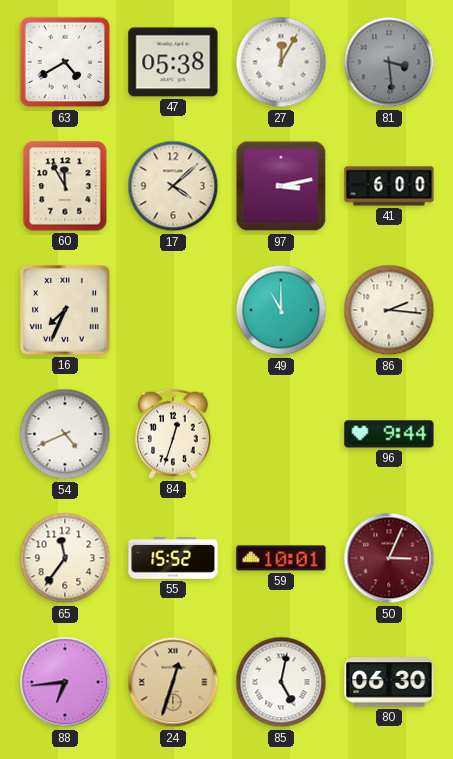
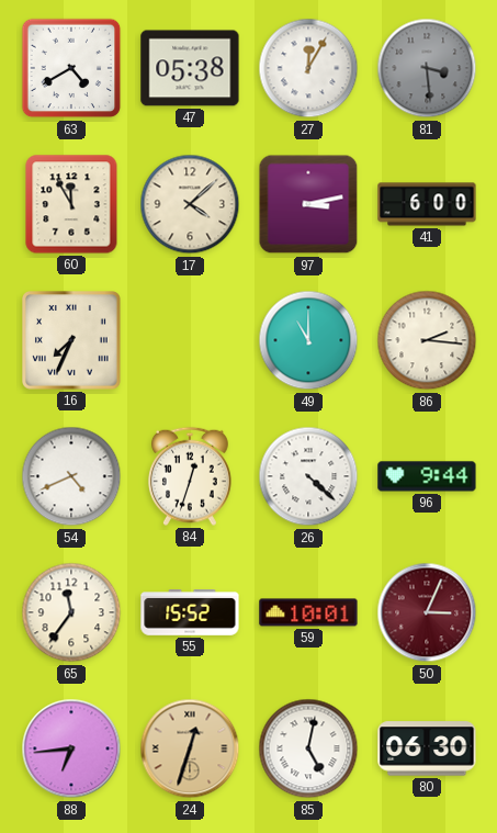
26: none -> 4:22
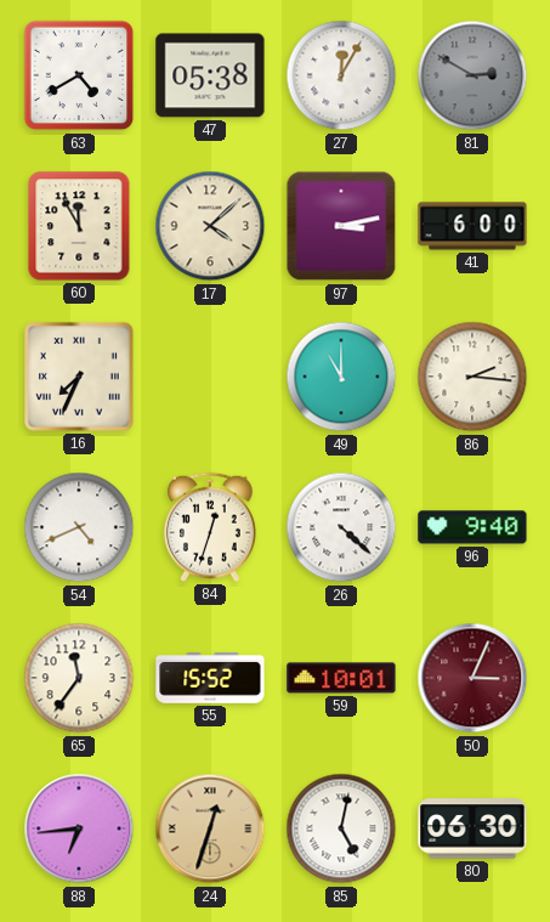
81: 3:29 -> 2:50
96: 9:44 -> 9:40
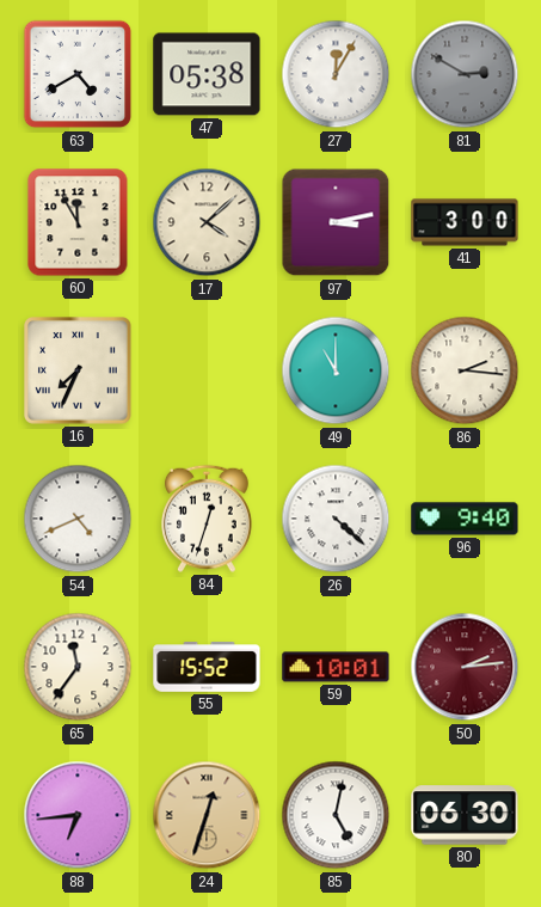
41: 6:00 -> 3:00
50: 3:04 -> 2:14
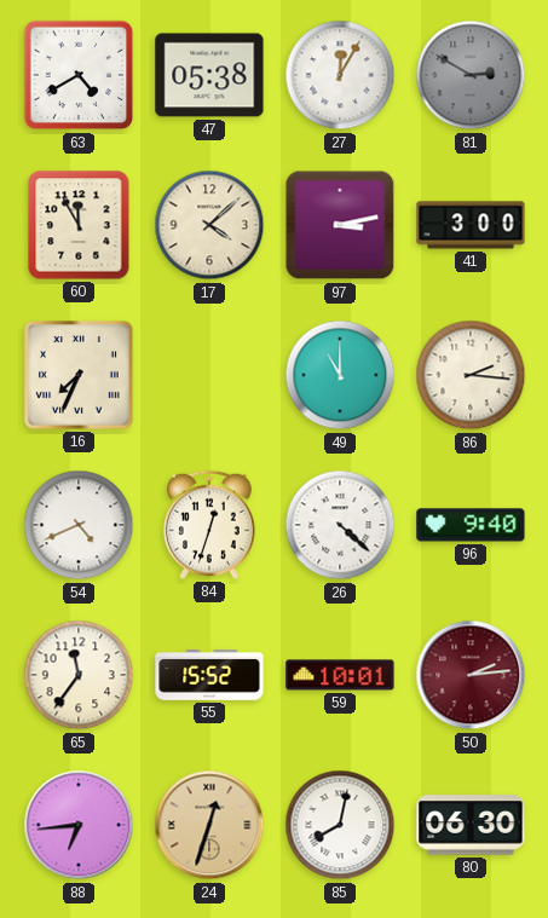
85: 5:02 -> 8:02
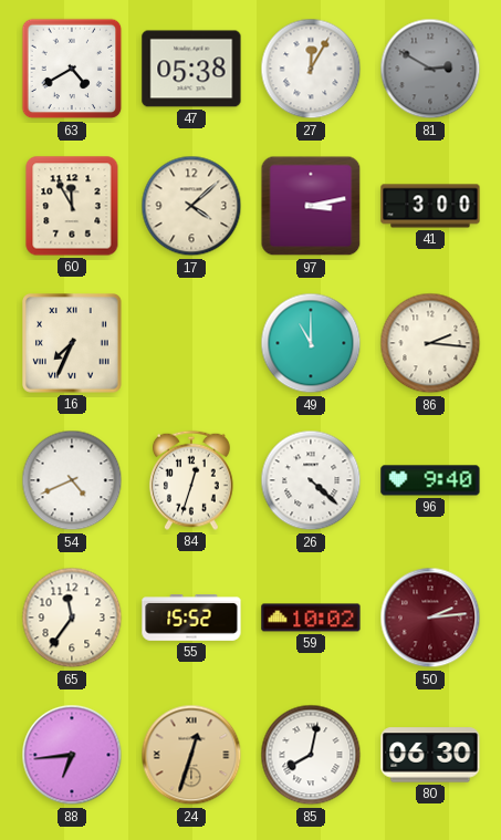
59: 10:01 -> 10:02
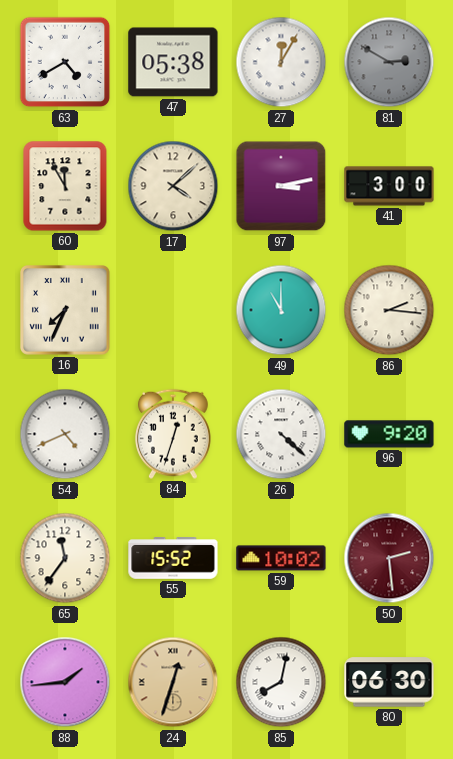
96: 9:40 -> 9:20
50: 2:14 -> 2:29
88: 6:44 -> 1:44
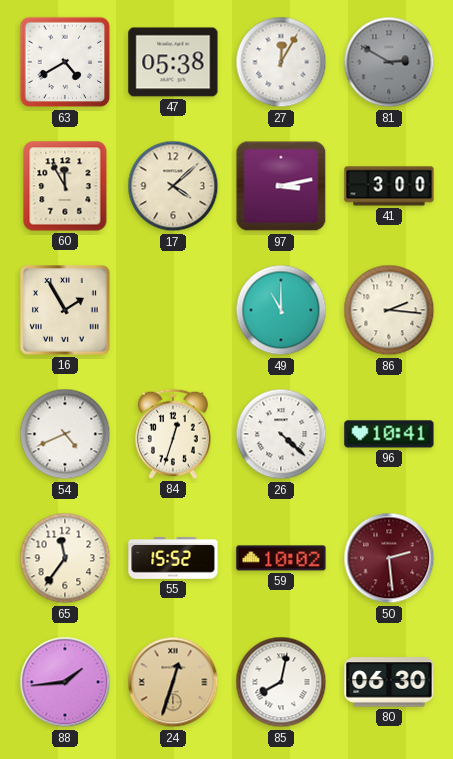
16: 7:34 -> 1:55
96: 9:20 -> 10:41
